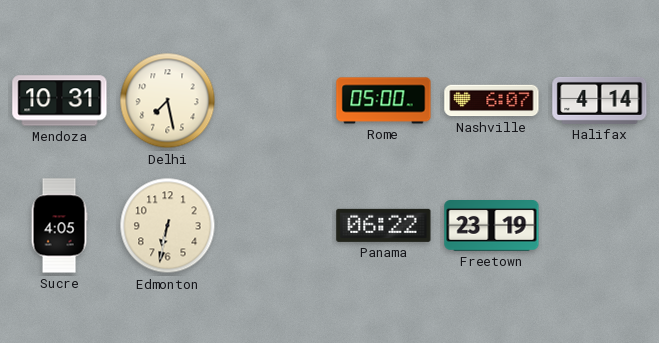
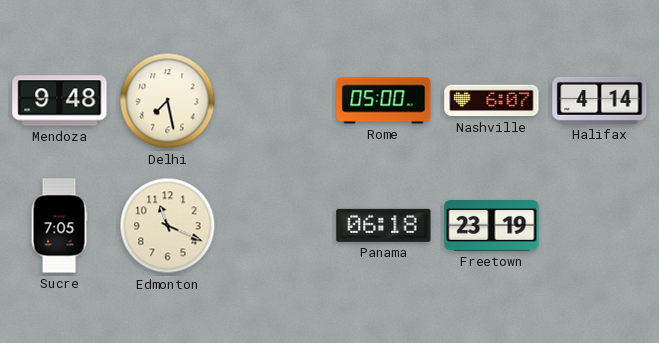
Mendoza: 10:31 -> 9:48
Sucre: 4:05 -> 7:05
Edmonton: 6:32 -> 11:19
Panama: 06:22 -> 06:18
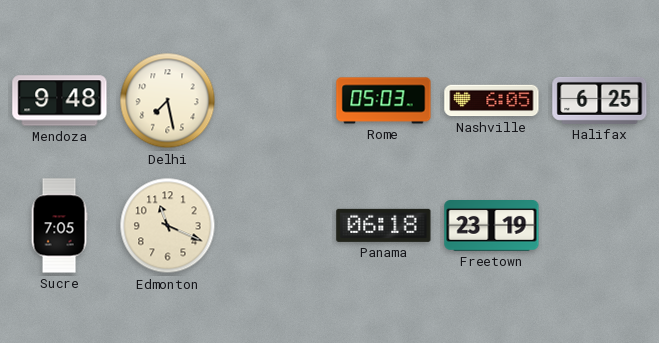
Rome: 05:00 -> 05:03
Nashville: 6:07 -> 6:05
Halifax: 4:14 -> 6:25
